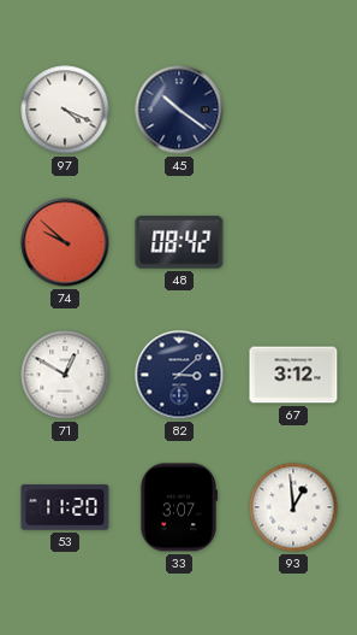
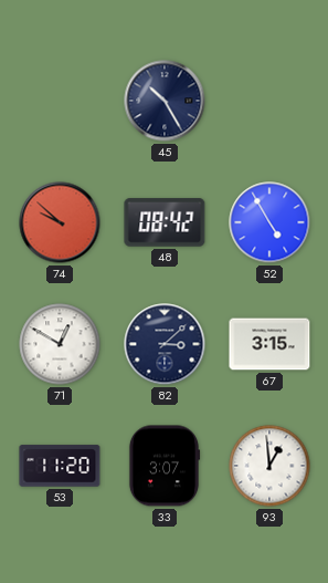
97: 4:19 -> none
45: 10:21 -> 10:25
52: none -> 4:55
67: 3:12 -> 3:15
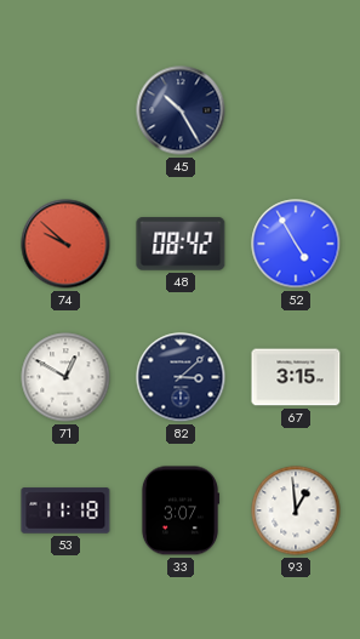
53: 11:20 -> 11:18
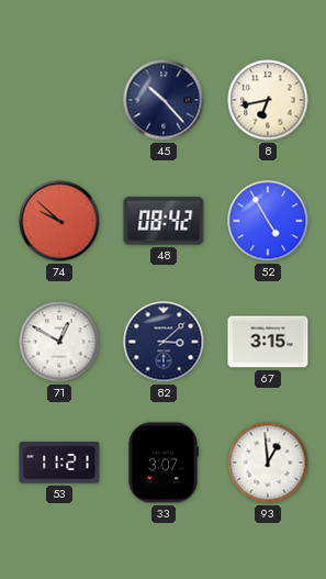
45: 10:25 -> 10:23
8: none -> 6:43
53: 11:18 -> 11:21
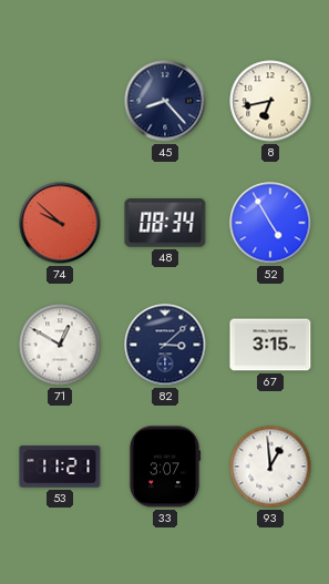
45: 10:23 -> 8:23
48: 08:42 -> 08:34
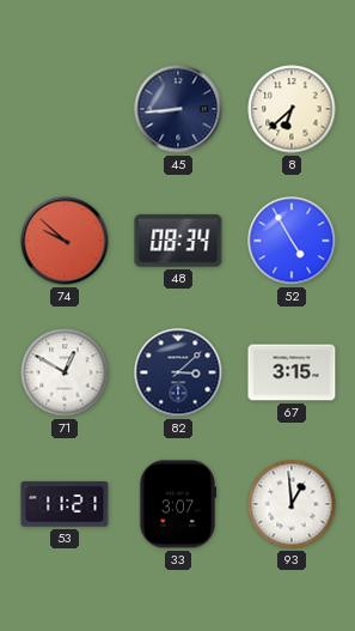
45: 8:23 -> 8:44
8: 6:43 -> 6:38
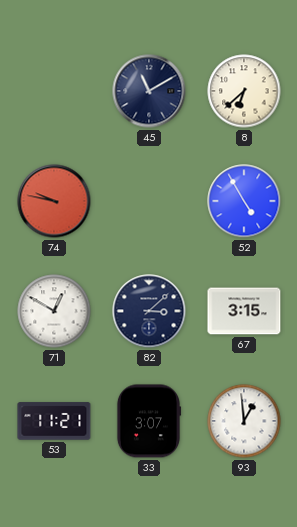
45: 8:44 -> 11:10
74: 9:52 -> 9:47
48: 08:34 -> none
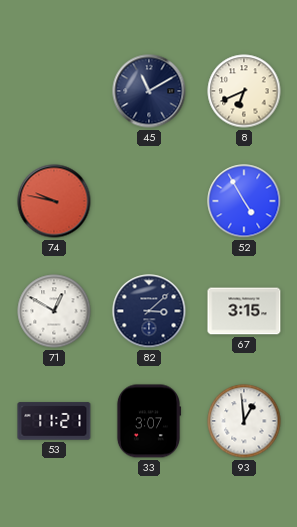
8: 6:38 -> 6:41
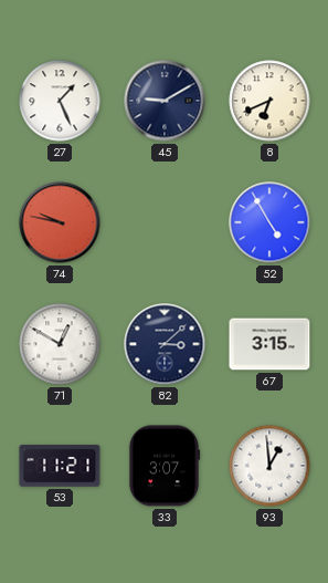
27: none -> 1:26
45: 11:10 -> 9:10
